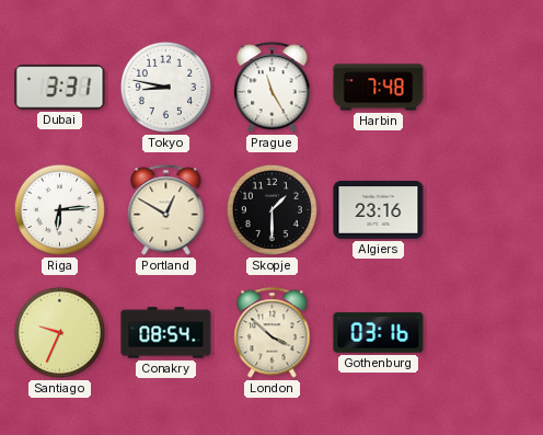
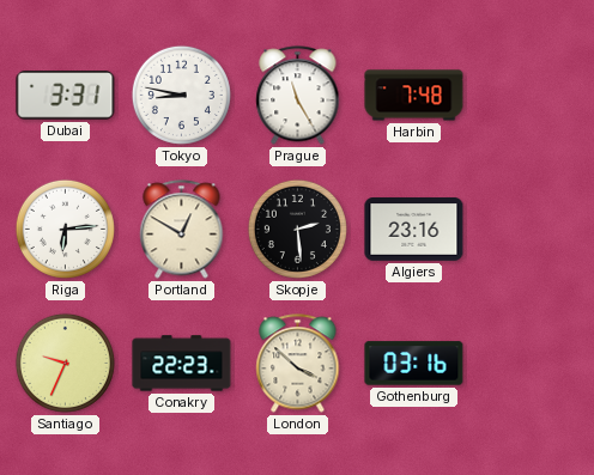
Skopje: 1:30 -> 2:29
Conakry: 08:54 -> 22:23
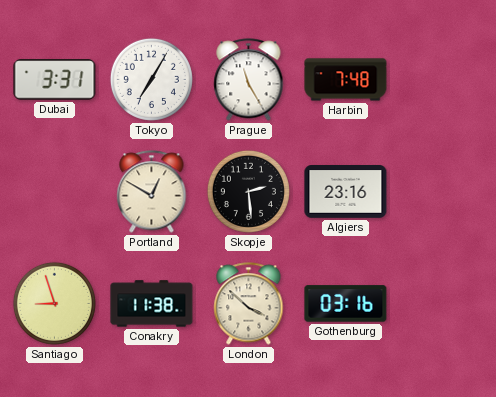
Tokyo: 8:47 -> 7:05
Riga: 6:14 -> none
Santiago: 9:34 -> 8:57
Conakry: 22:23 -> 11:38
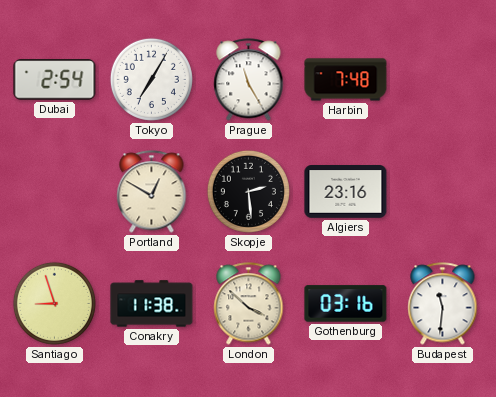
Dubai: 3:31 -> 2:54
Budapest: none -> 11:31
